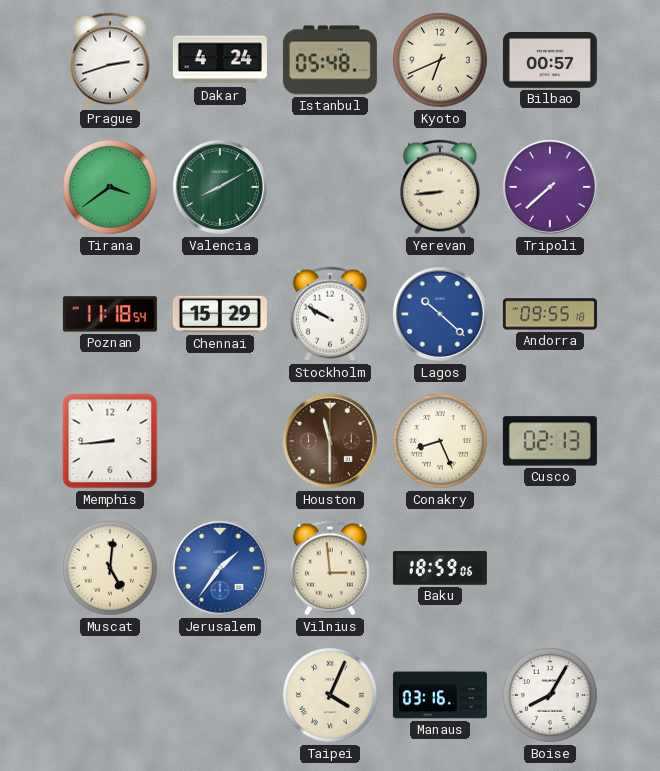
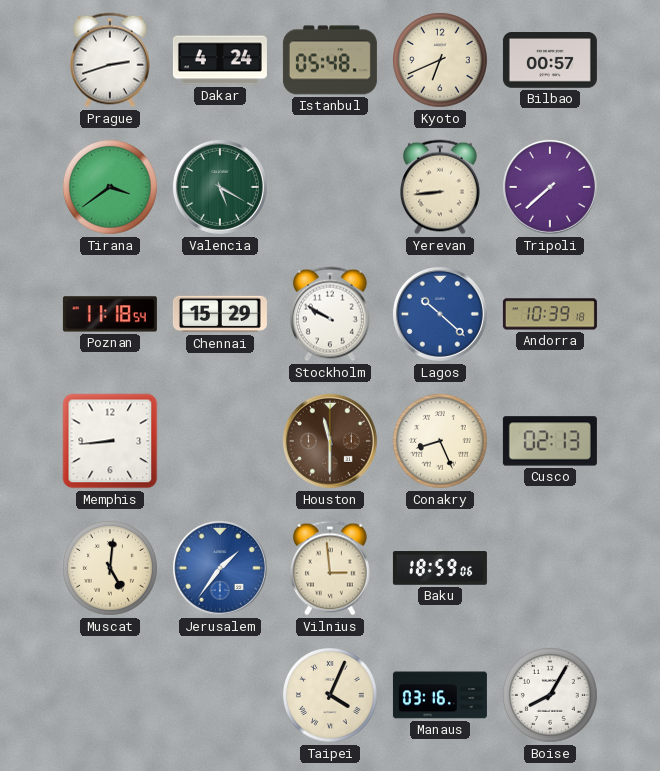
Valencia: 8:10 -> 5:20
Andorra: 09:55 -> 10:39
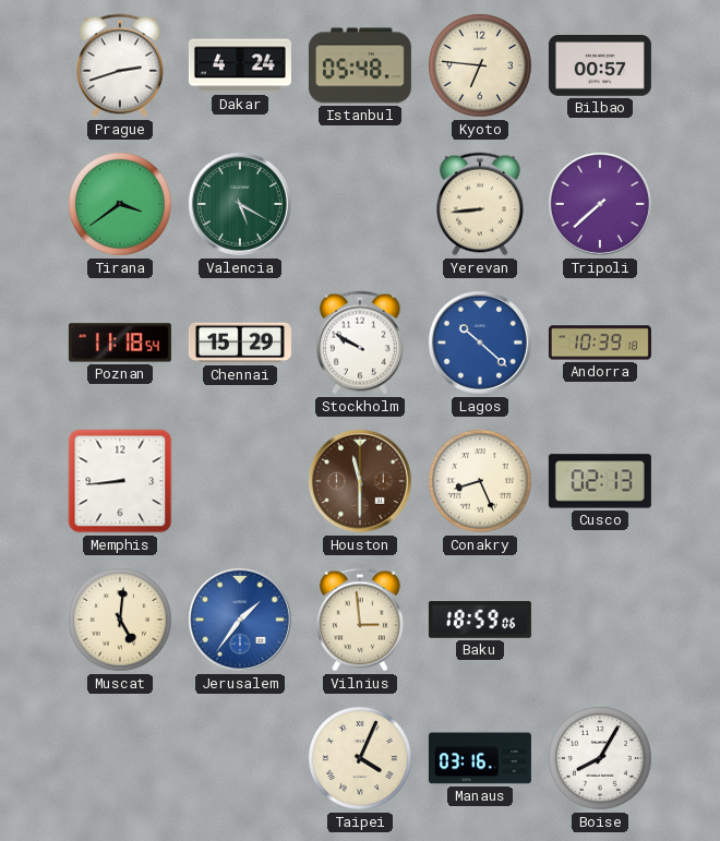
Kyoto: 6:41 -> 6:46
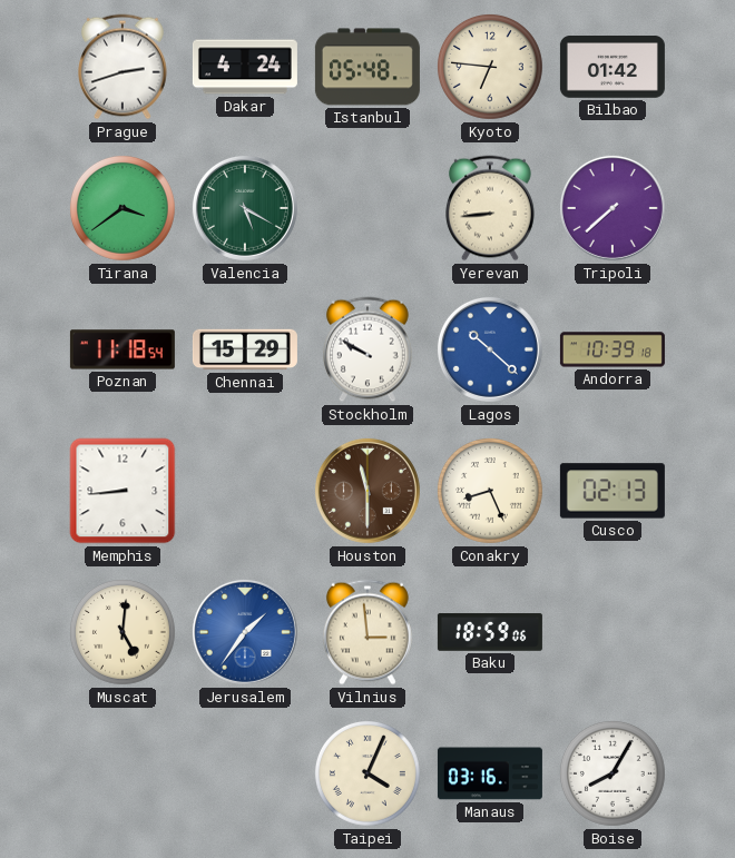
Bilbao: 00:57 -> 01:42
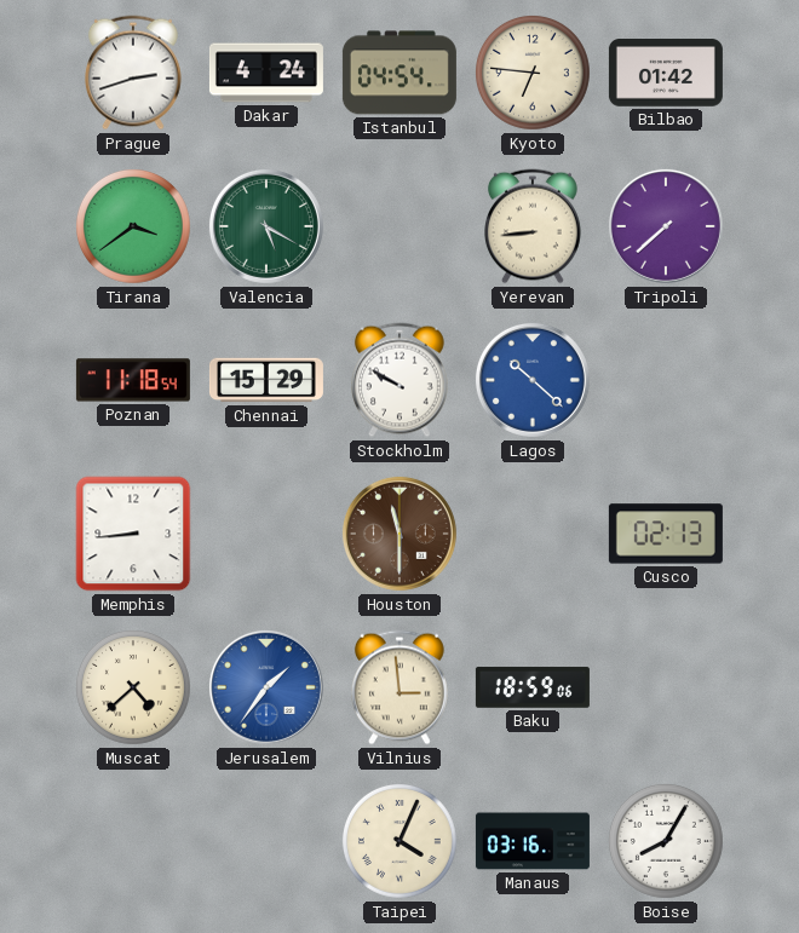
Istanbul: 05:48 -> 04:54
Andorra: 10:39 -> none
Conakry: 8:26 -> none
Muscat: 5:01 -> 4:38
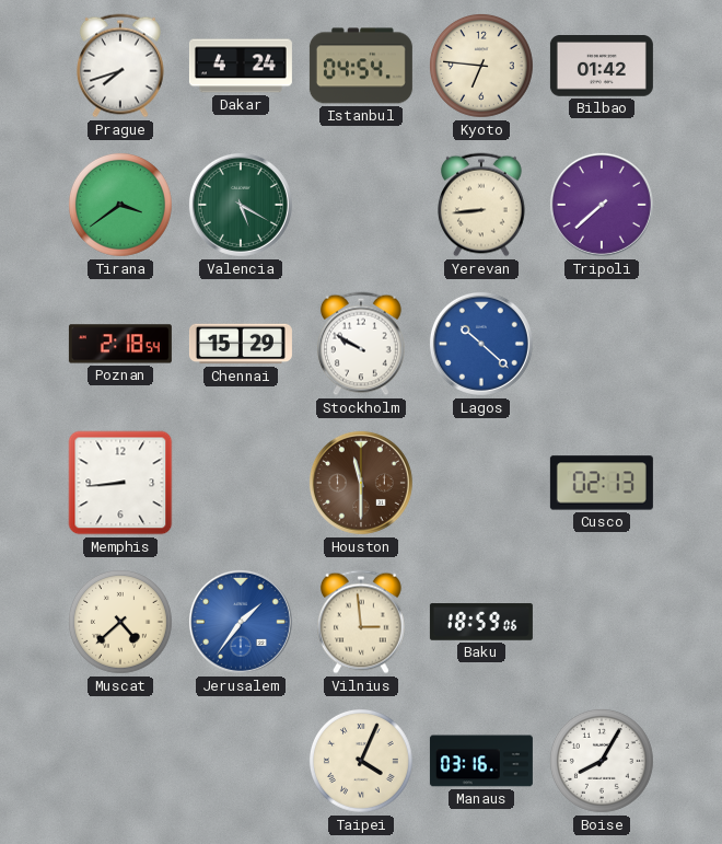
Prague: 2:42 -> 7:42
Poznan: 11:18 -> 2:18
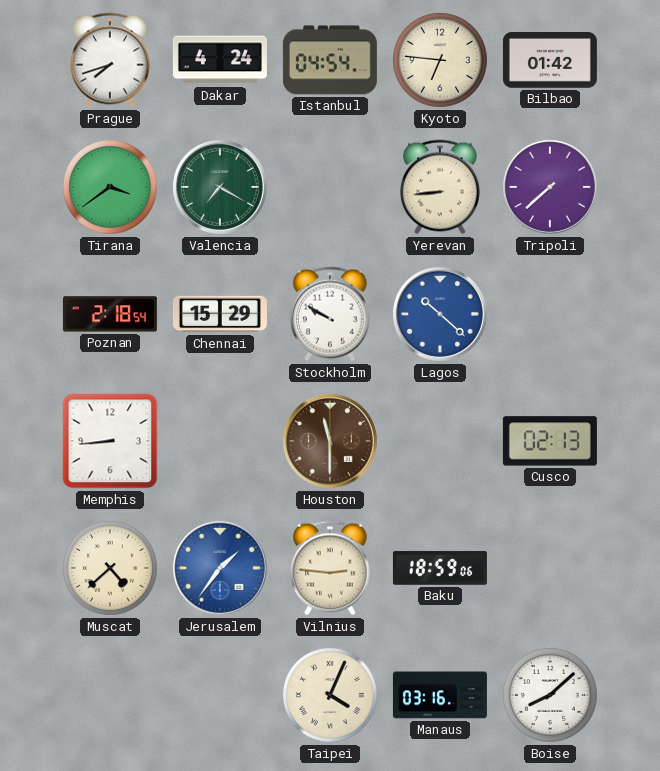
Valencia: 5:20 -> 7:20
Vilnius: 2:59 -> 2:46
Boise: 8:05 -> 8:08
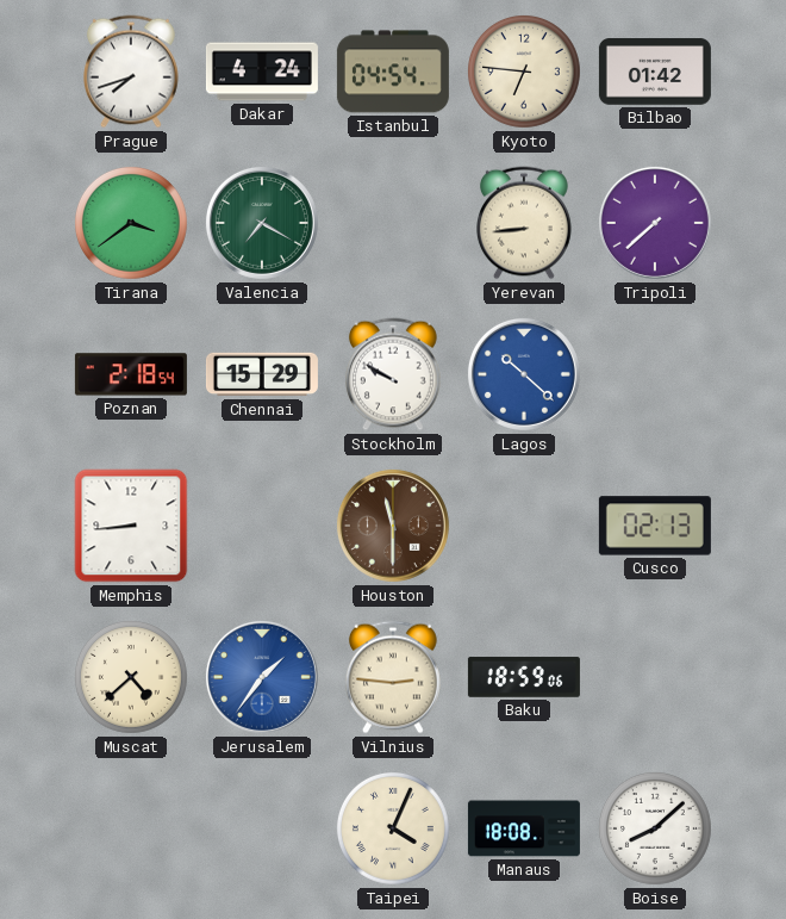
Manaus: 03:16 -> 18:08
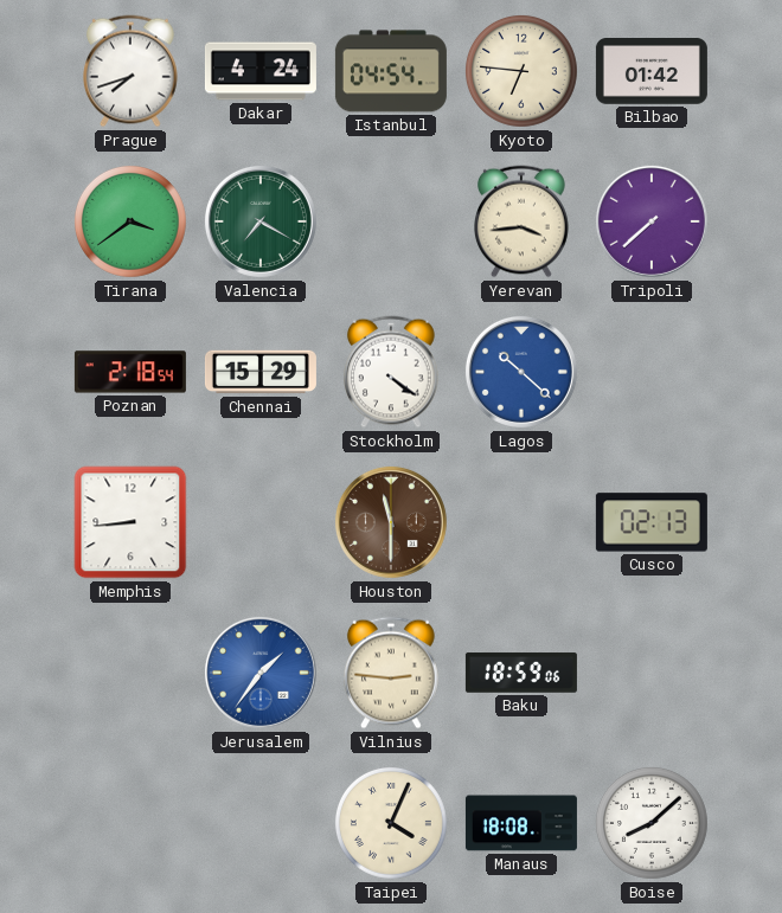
Yerevan: 8:44 -> 3:44
Stockholm: 9:50 -> 4:21
Muscat: 4:38 -> none
